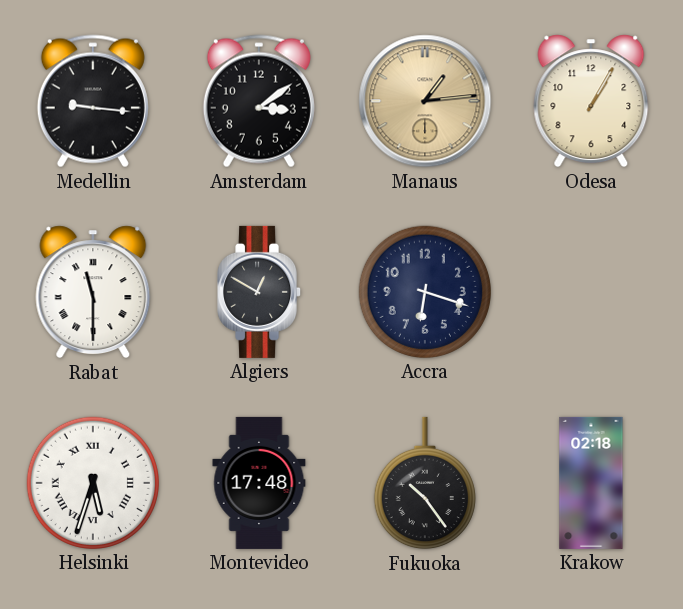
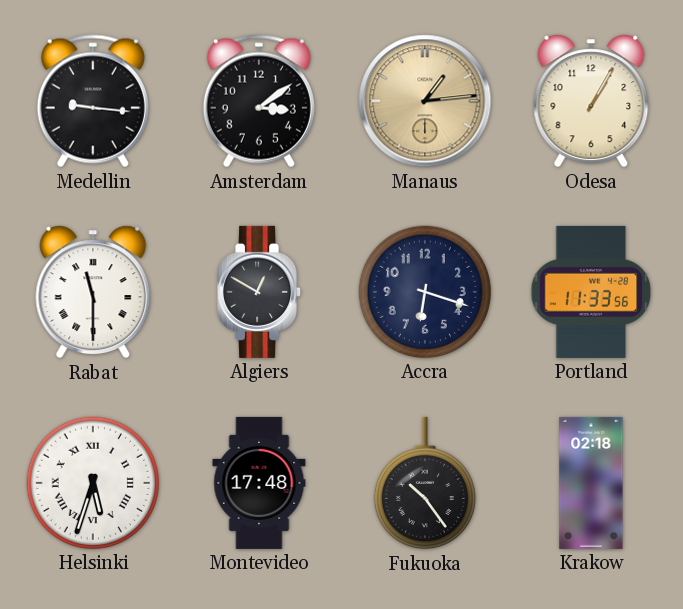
Portland: none -> 11:33
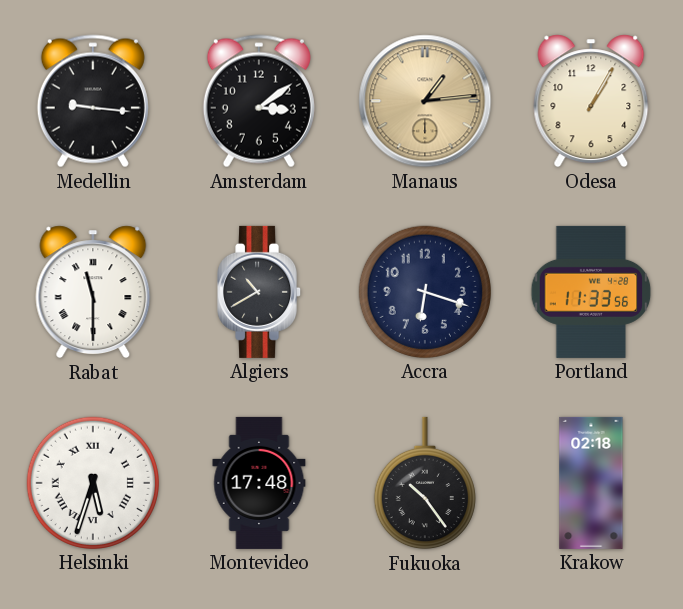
Algiers: 12:50 -> 10:40
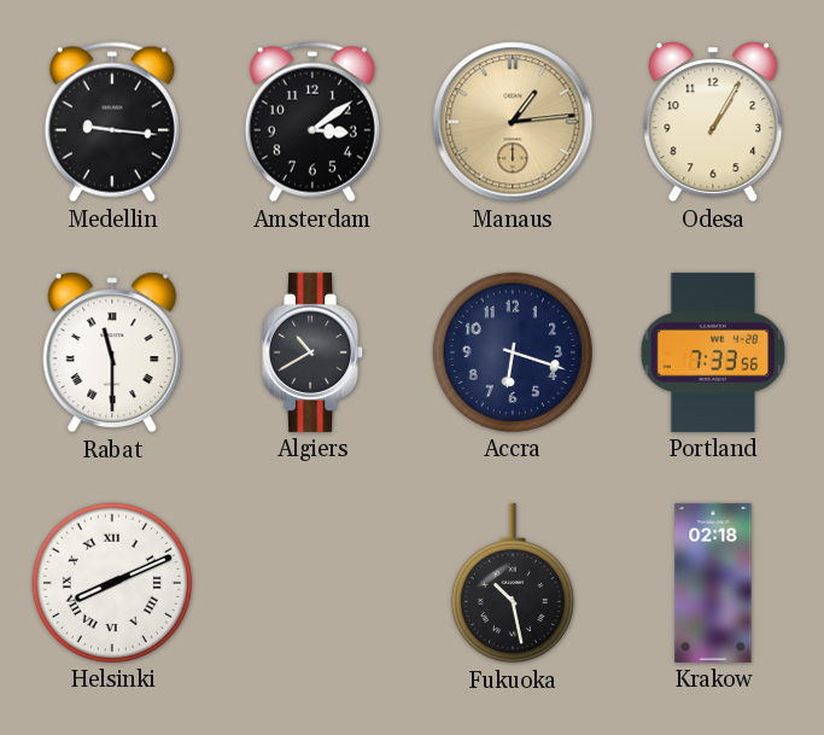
Portland: 11:33 -> 7:33
Helsinki: 5:33 -> 8:11
Montevideo: 17:48 -> none
Fukuoka: 10:24 -> 10:28
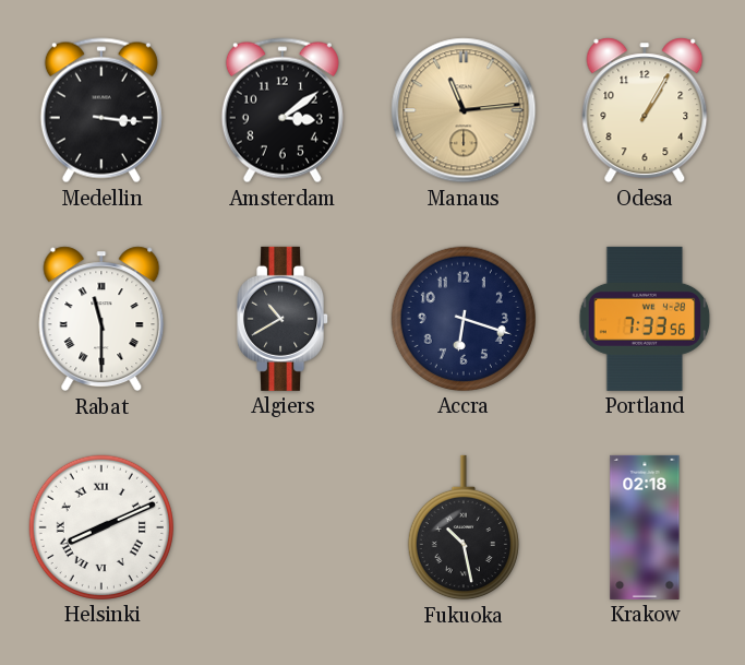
Medellin: 9:16 -> 3:16
Manaus: 1:14 -> 11:14
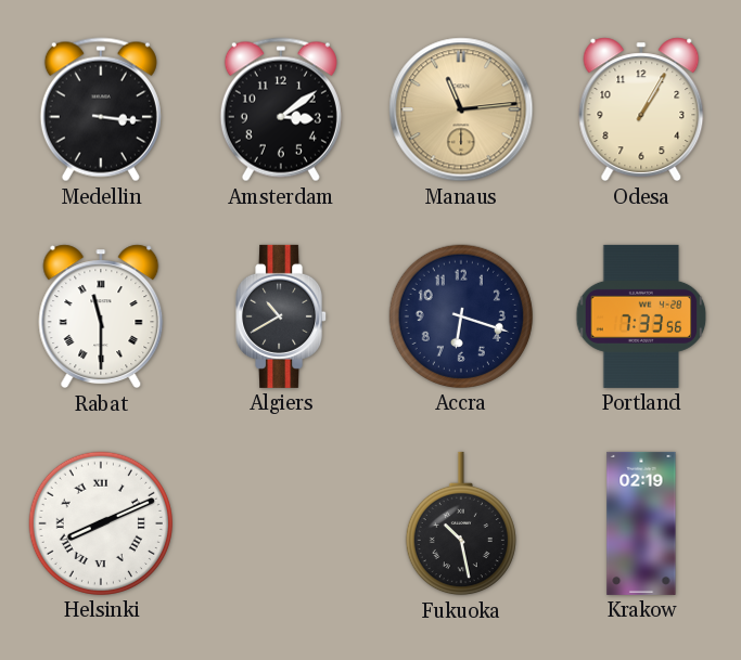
Krakow: 02:18 -> 02:19
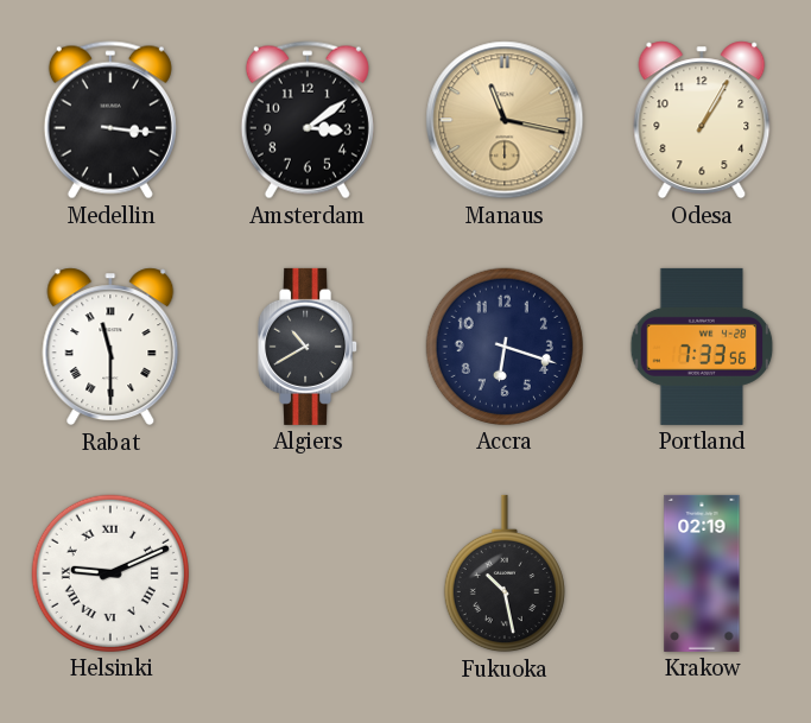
Manaus: 11:14 -> 11:17
Helsinki: 8:11 -> 9:11
